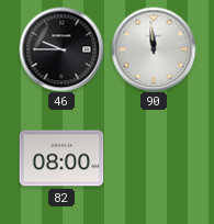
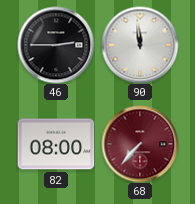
46: 9:45 -> 2:45
68: none -> 7:37
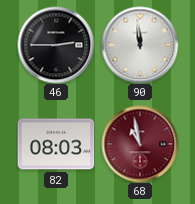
82: 08:00 -> 08:03
68: 7:37 -> 10:58
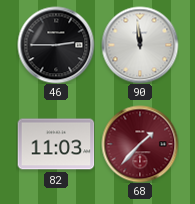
82: 08:03 -> 11:03
68: 10:58 -> 1:37
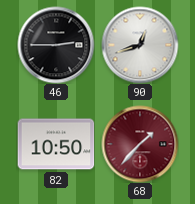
90: 11:59 -> 12:42
82: 11:03 -> 10:50
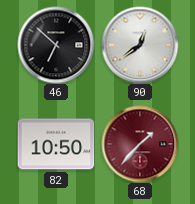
46: 2:45 -> 6:52
90: 12:42 -> 12:39
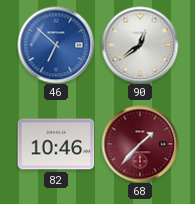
46 dial: black -> blue
82: 10:50 -> 10:46
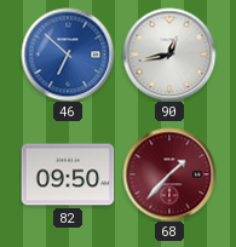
90: 12:39 -> 12:43
82: 10:46 -> 09:50
